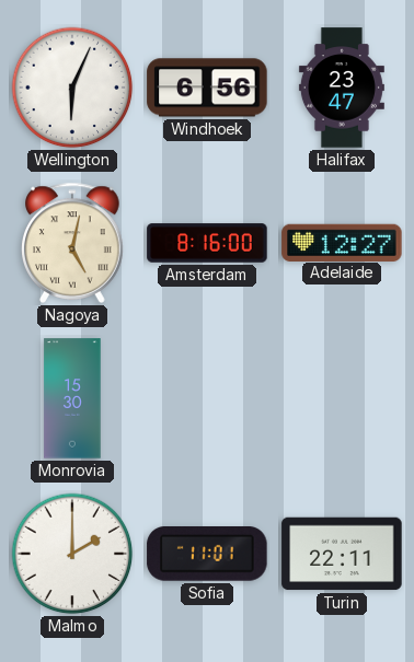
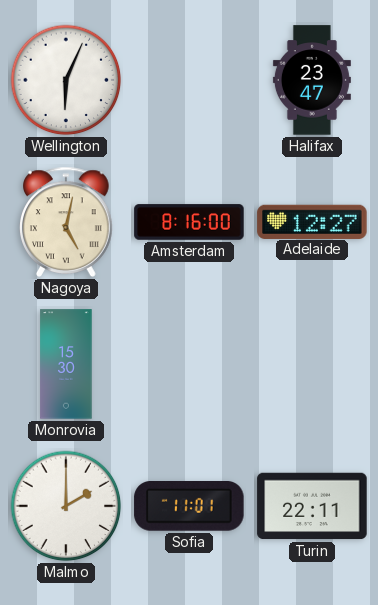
Windhoek: 6:56 -> none
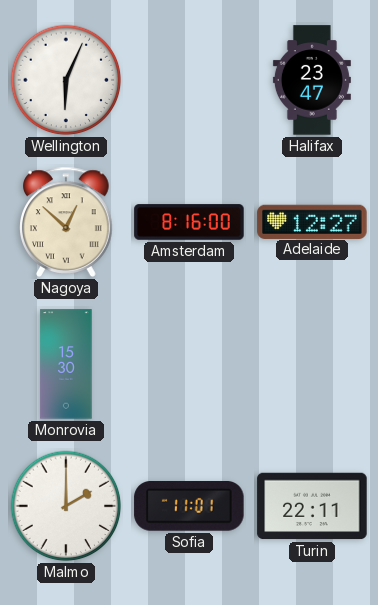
Nagoya: 5:02 -> 12:52
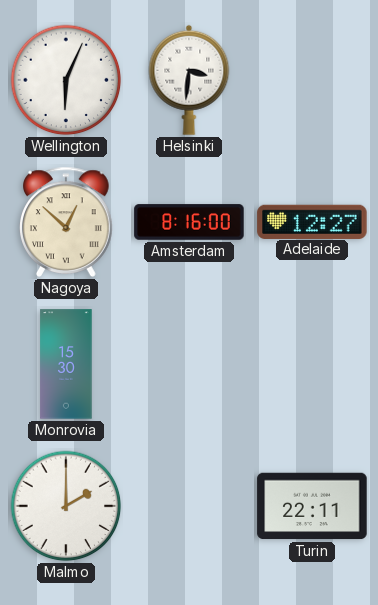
Helsinki: none -> 3:31
Halifax: 23:47 -> none
Sofia: 11:01 -> none
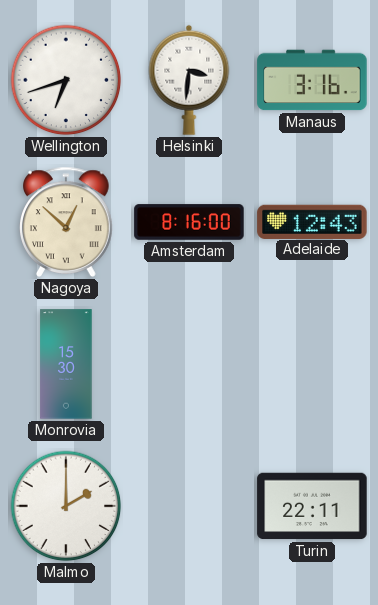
Wellington: 6:04 -> 6:42
Manaus: none -> 3:16
Adelaide: 12:27 -> 12:43
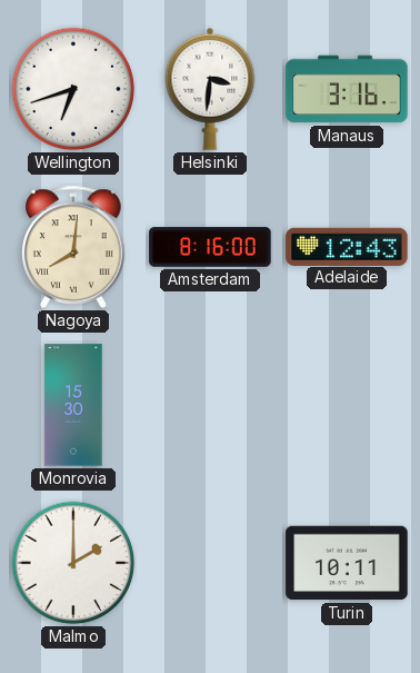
Nagoya: 12:52 -> 8:01
Turin: 22:11 -> 10:11
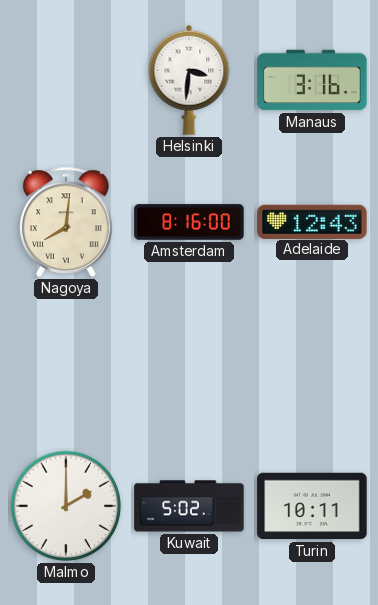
Wellington: 6:42 -> none
Monrovia: 15:30 -> none
Kuwait: none -> 5:02
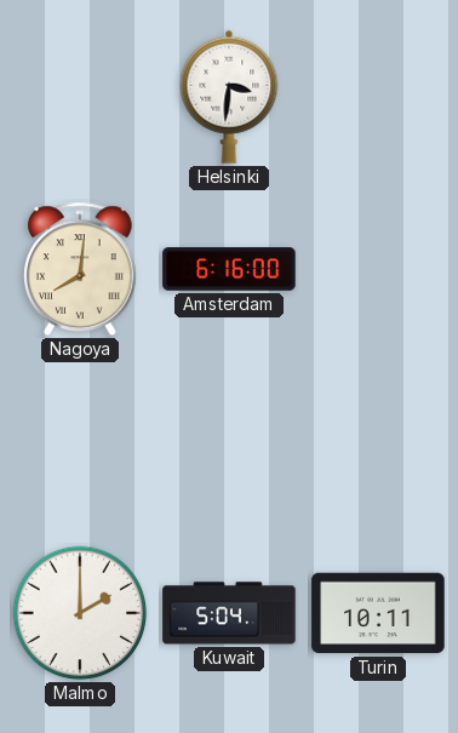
Manaus: 3:16 -> none
Amsterdam: 8:16 -> 6:16
Adelaide: 12:43 -> none
Kuwait: 5:02 -> 5:04
